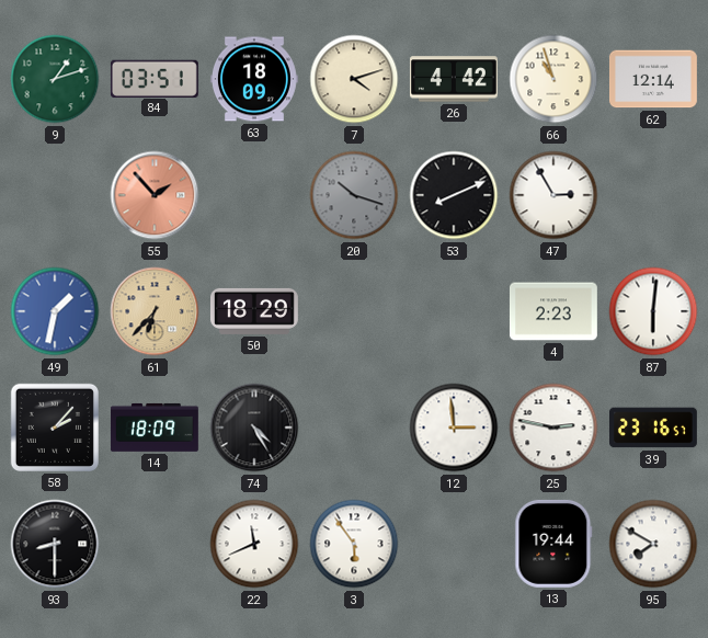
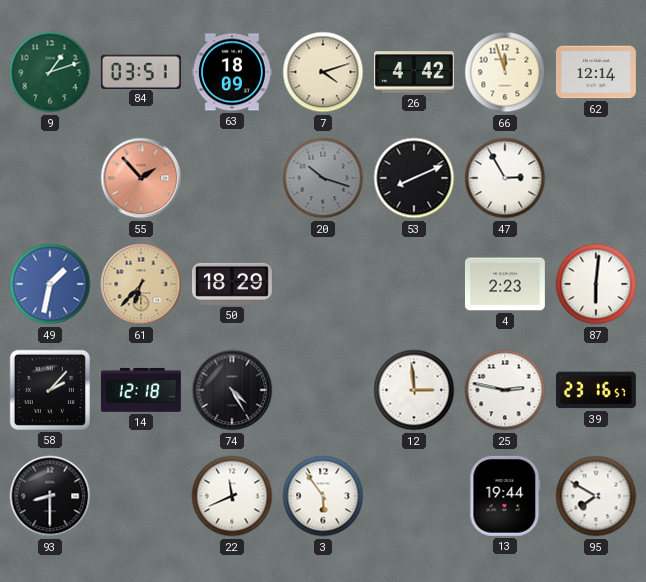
66: 10:57 -> 11:57
14: 18:09 -> 12:18
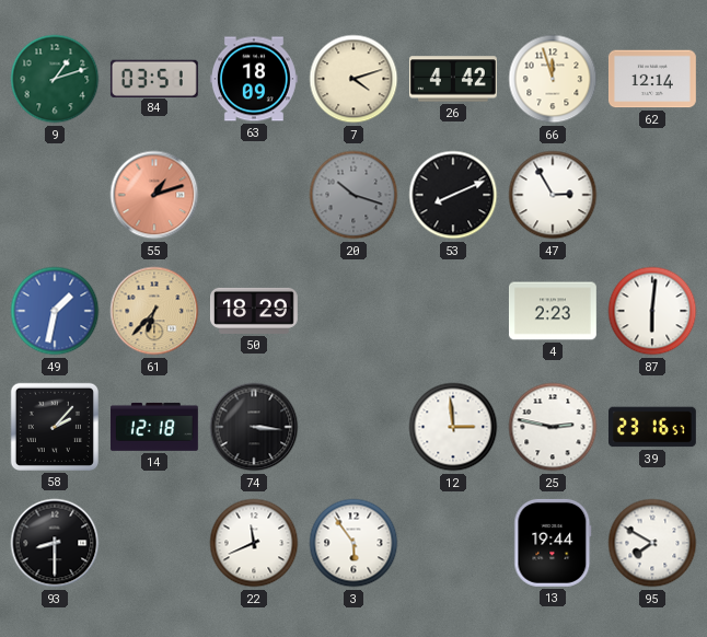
55: 1:53 -> 1:12
74: 4:25 -> 3:16
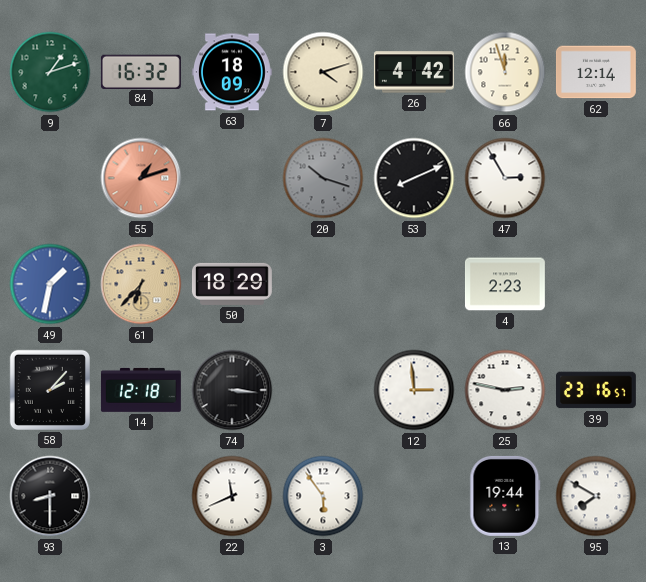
84: 03:51 -> 16:32
87: 6:01 -> none
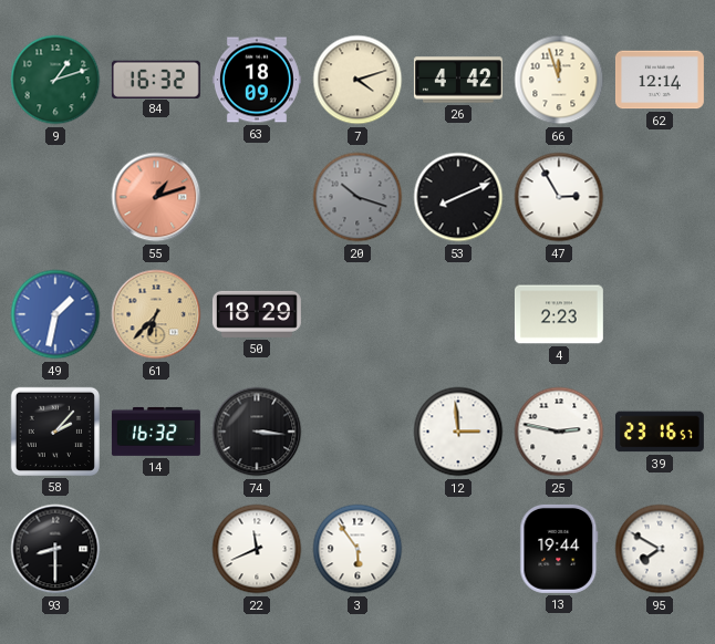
14: 12:18 -> 16:32
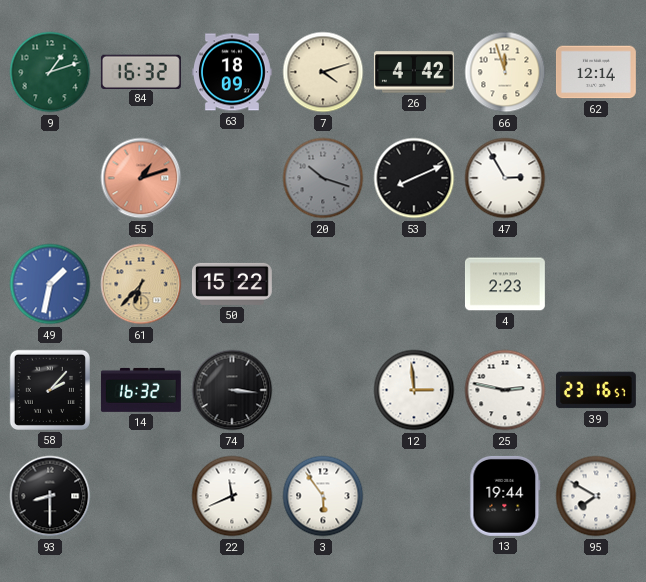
50: 18:29 -> 15:22
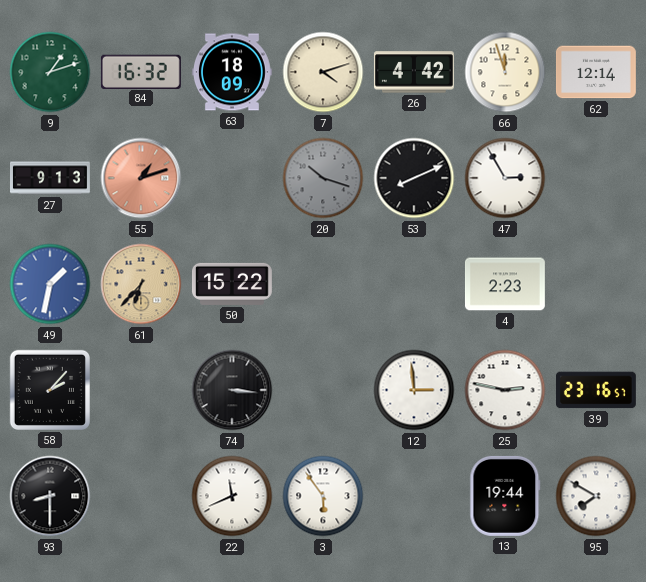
27: none -> 9:13
14: 16:32 -> none
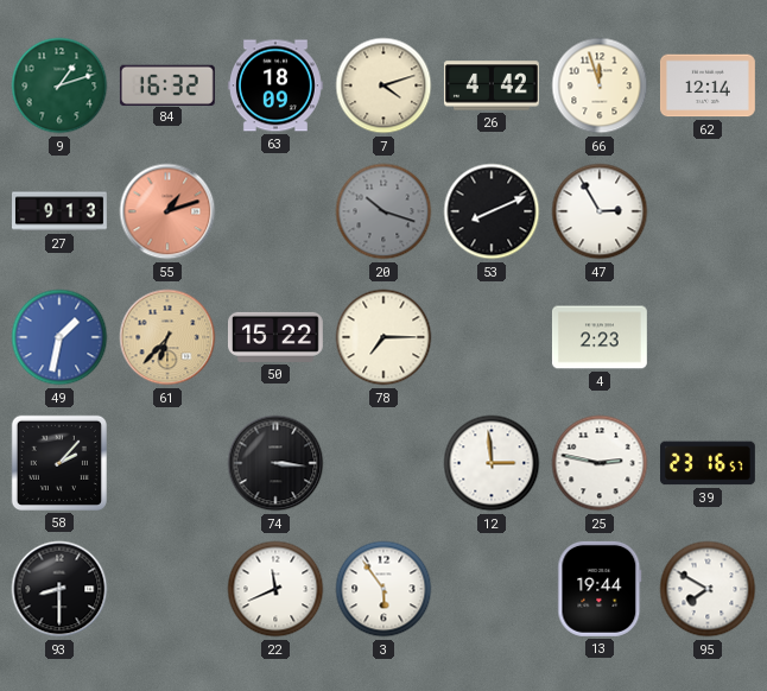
78: none -> 7:15
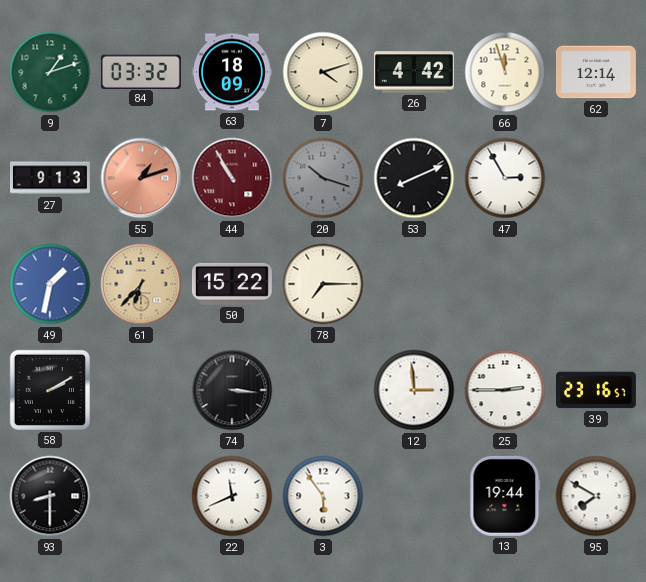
84: 16:32 -> 03:32
44: none -> 10:55
4: 2:23 -> none
58: 2:07 -> 2:10
25: 2:47 -> 2:45
